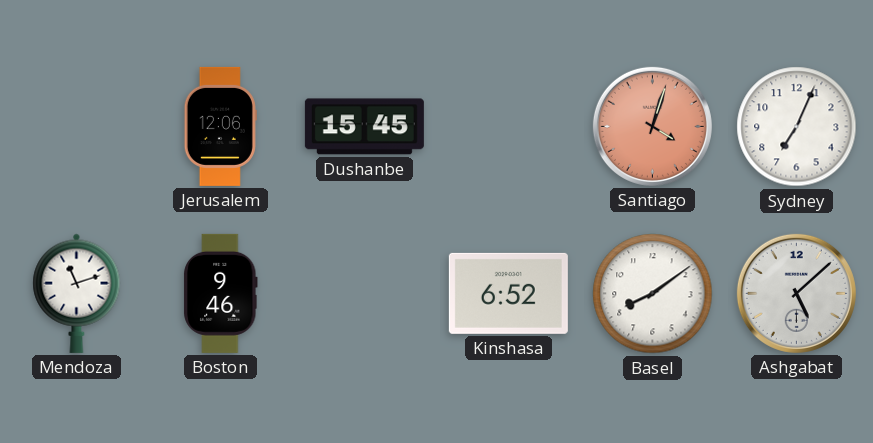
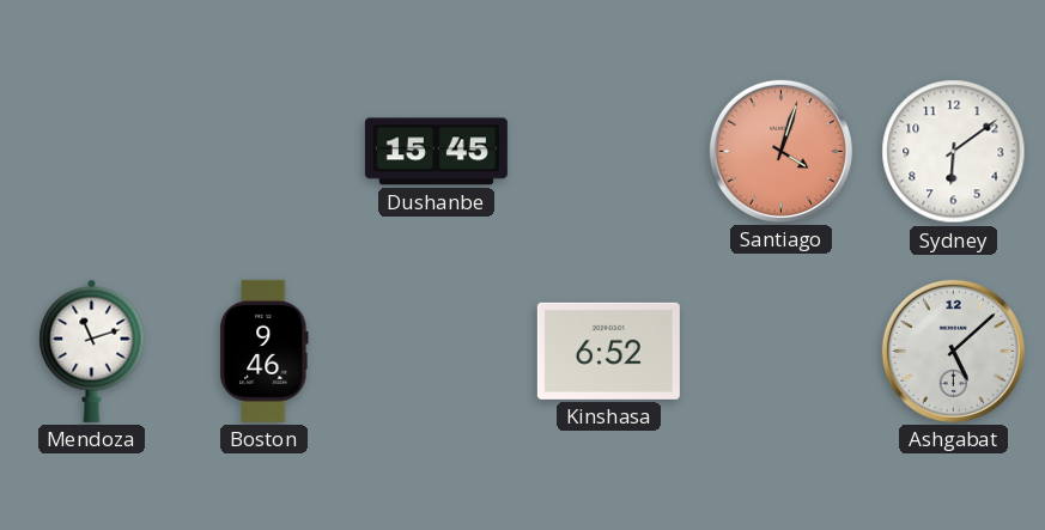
Jerusalem: 12:06 -> none
Sydney: 7:04 -> 6:09
Basel: 8:09 -> none
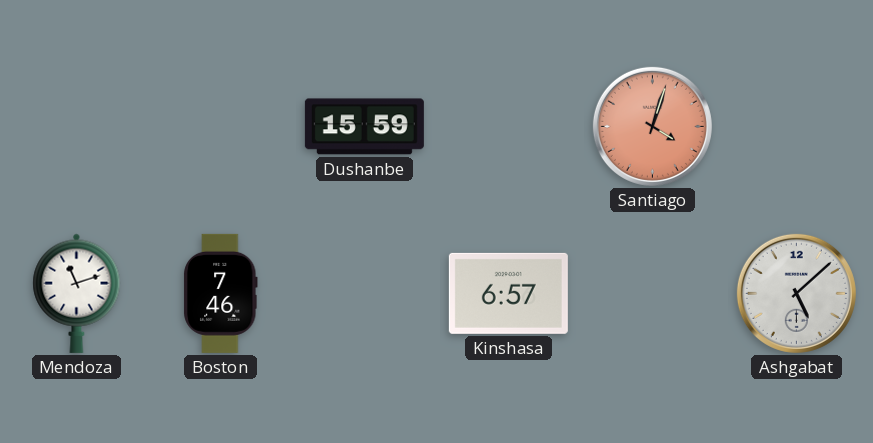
Dushanbe: 15:45 -> 15:59
Sydney: 6:09 -> none
Boston: 9:46 -> 7:46
Kinshasa: 6:52 -> 6:57
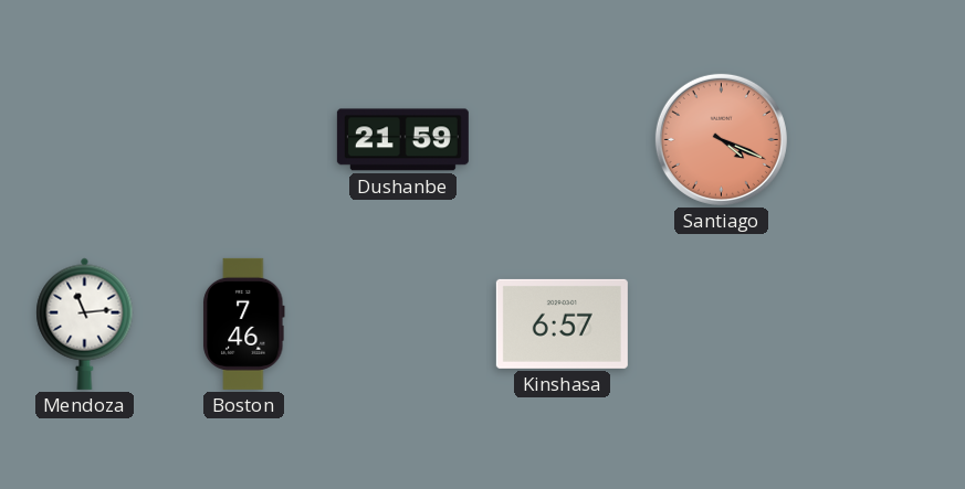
Dushanbe: 15:59 -> 21:59
Santiago: 4:03 -> 4:19
Mendoza: 11:12 -> 11:14
Ashgabat: 5:08 -> none
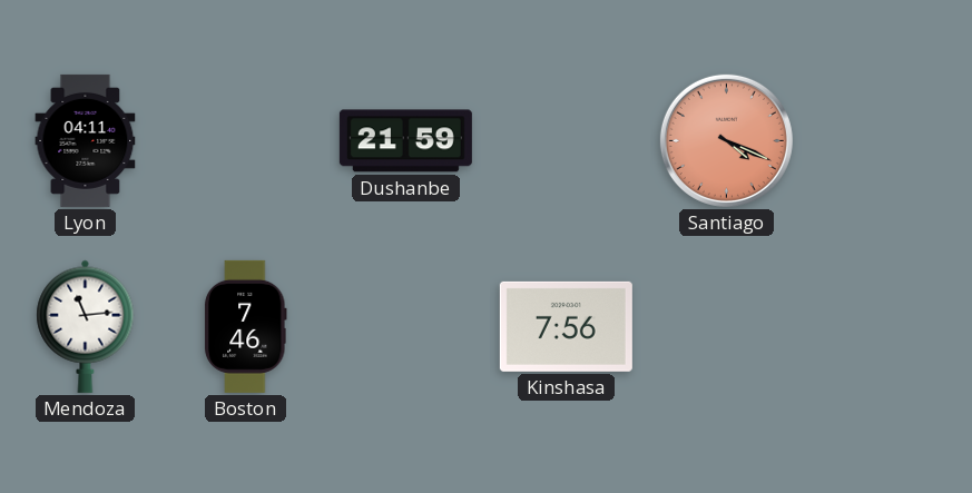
Lyon: none -> 04:11
Kinshasa: 6:57 -> 7:56
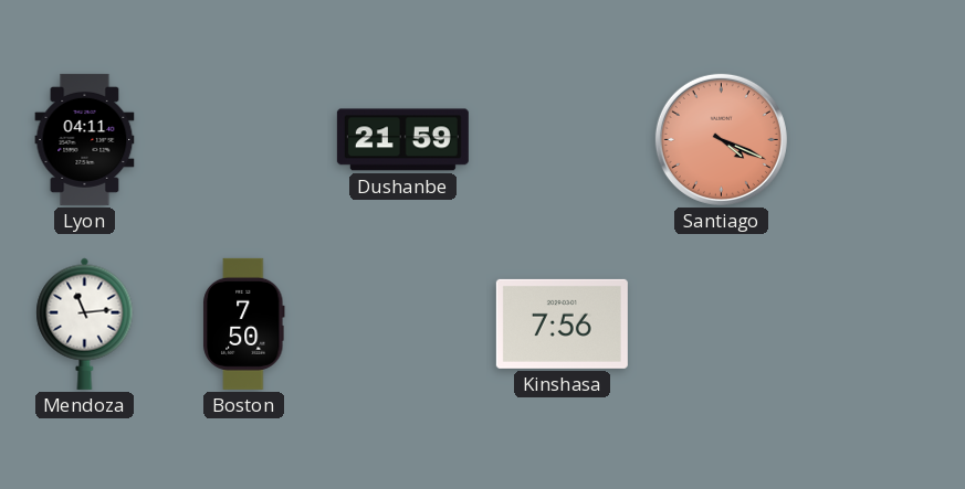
Boston: 7:46 -> 7:50
